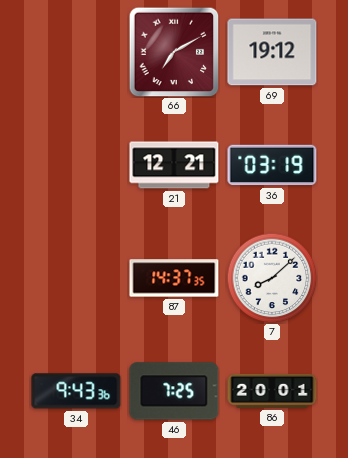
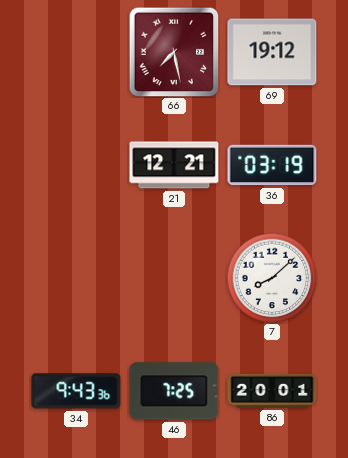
66: 7:10 -> 7:28
87: 14:37 -> none
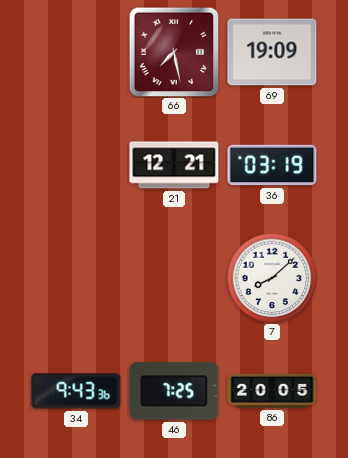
69: 19:12 -> 19:09
86: 20:01 -> 20:05
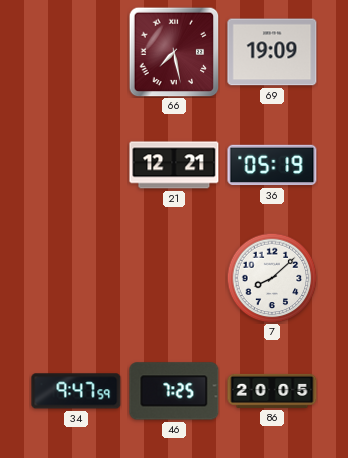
36: 03:19 -> 05:19
34: 9:43 -> 9:47
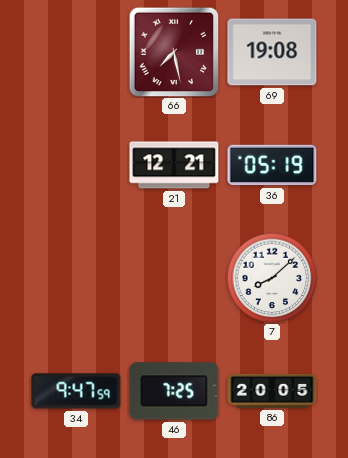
69: 19:09 -> 19:08
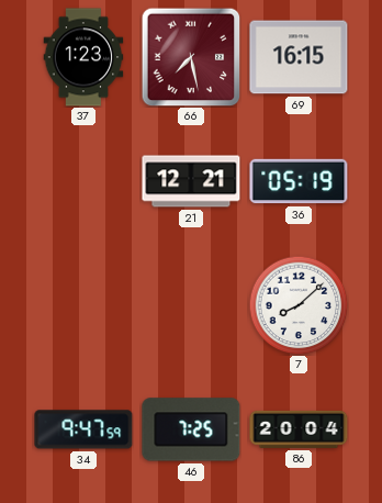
37: none -> 1:23
69: 19:08 -> 16:15
86: 20:05 -> 20:04
